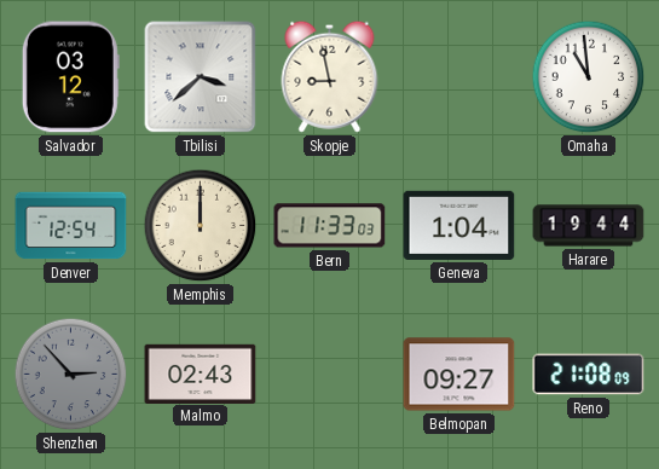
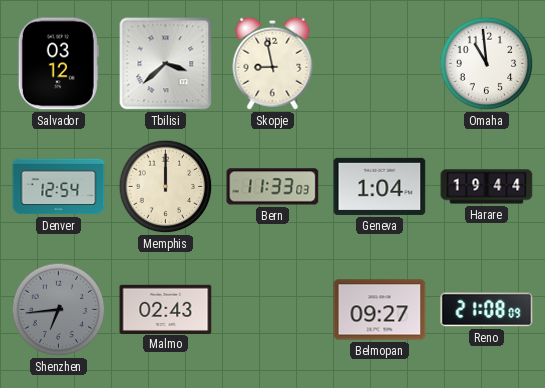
Shenzhen: 2:53 -> 6:44
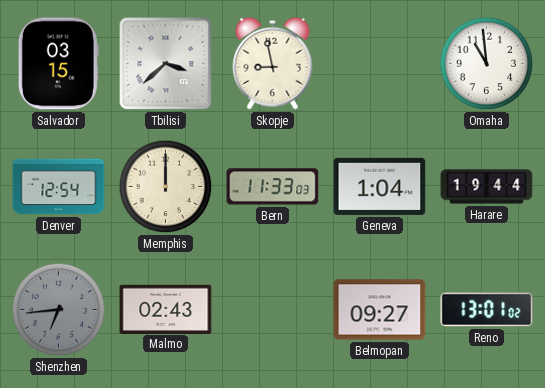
Salvador: 03:12 -> 03:15
Reno: 21:08 -> 13:01
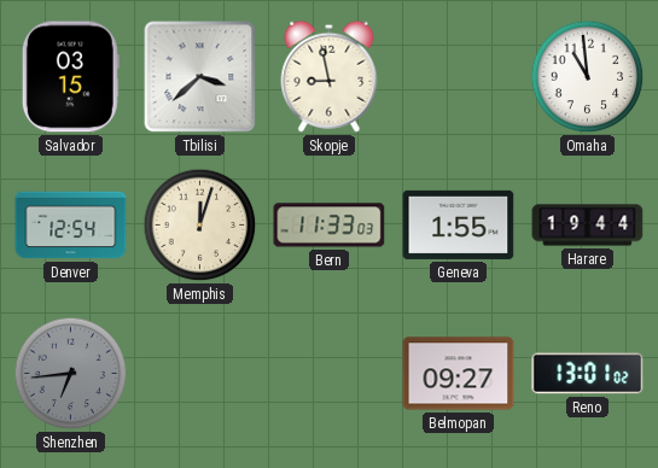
Memphis: 12:00 -> 12:03
Geneva: 1:04 -> 1:55
Malmo: 02:43 -> none
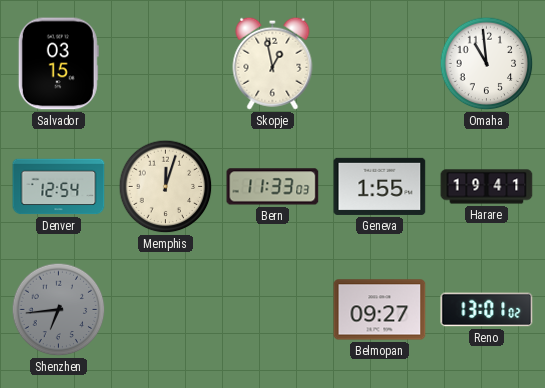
Tbilisi: 3:38 -> none
Skopje: 8:58 -> 12:58
Harare: 19:44 -> 19:41
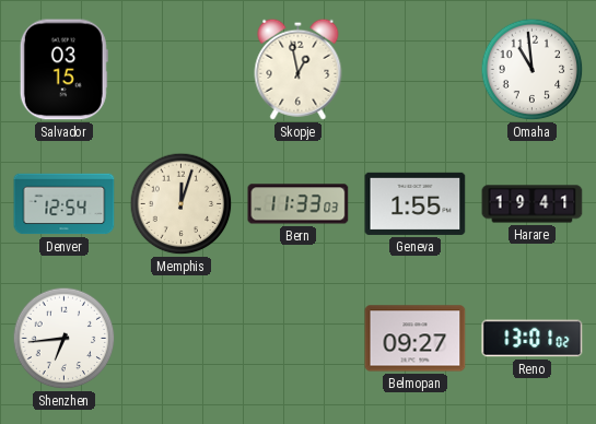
Shenzhen dial: grey -> white
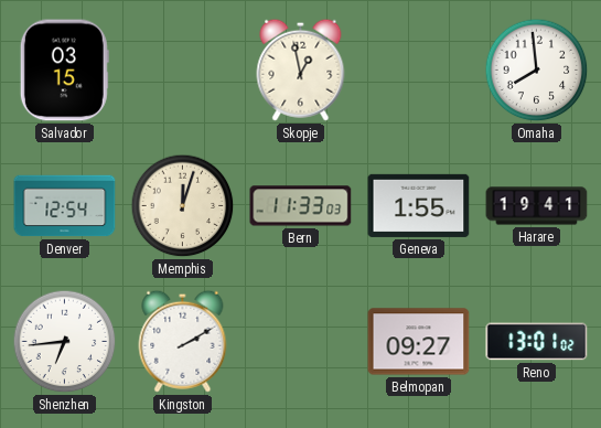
Omaha: 10:59 -> 7:59
Kingston: none -> 2:10
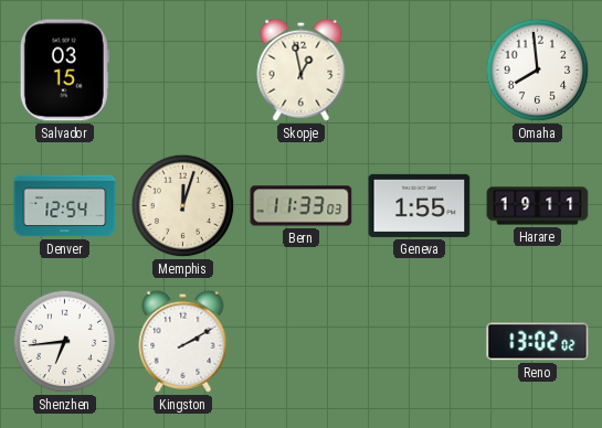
Harare: 19:41 -> 19:11
Belmopan: 09:27 -> none
Reno: 13:01 -> 13:02
